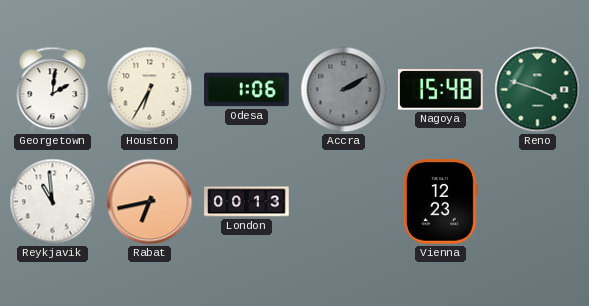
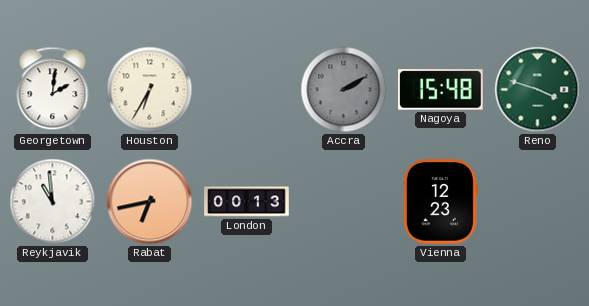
Odesa: 1:06 -> none
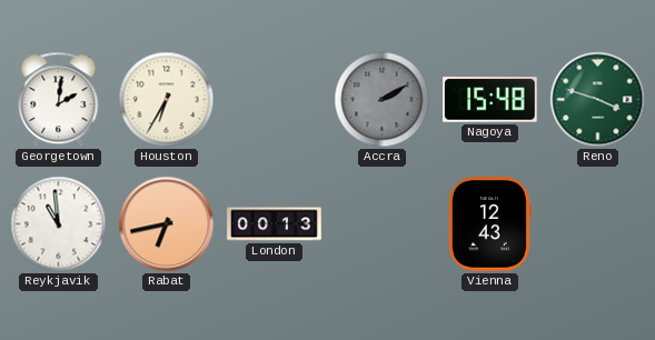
Vienna: 12:23 -> 12:43
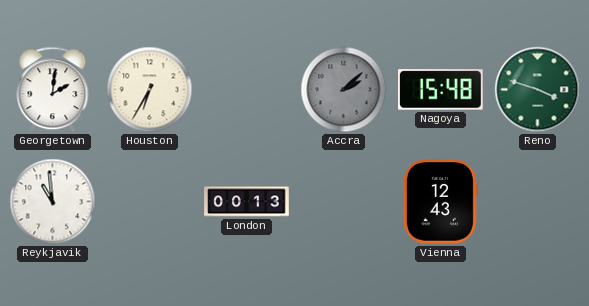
Accra: 2:10 -> 2:08
Rabat: 6:43 -> none
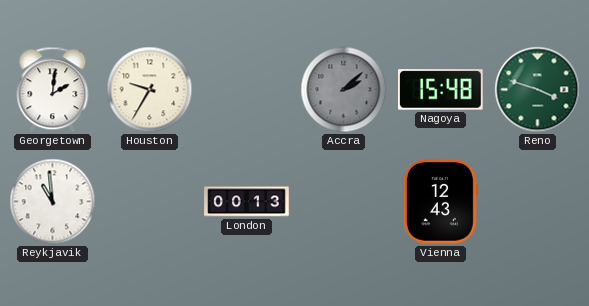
Houston: 6:35 -> 9:35
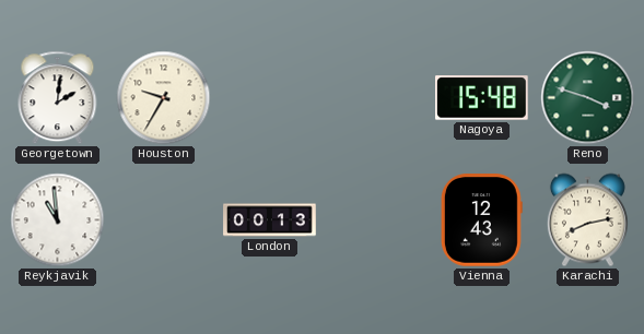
Accra: 2:08 -> none
Karachi: none -> 8:13
